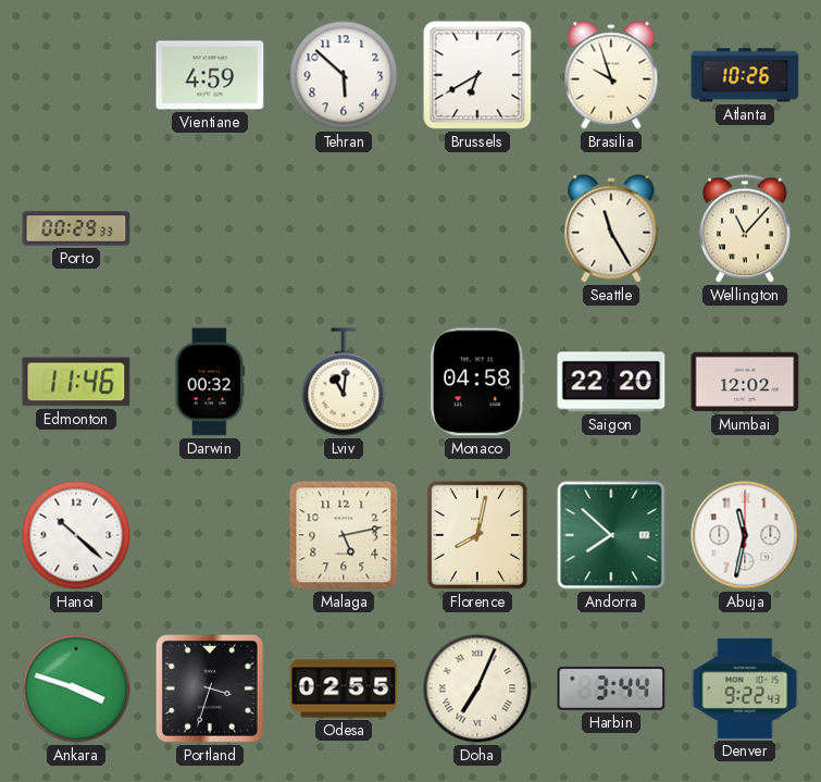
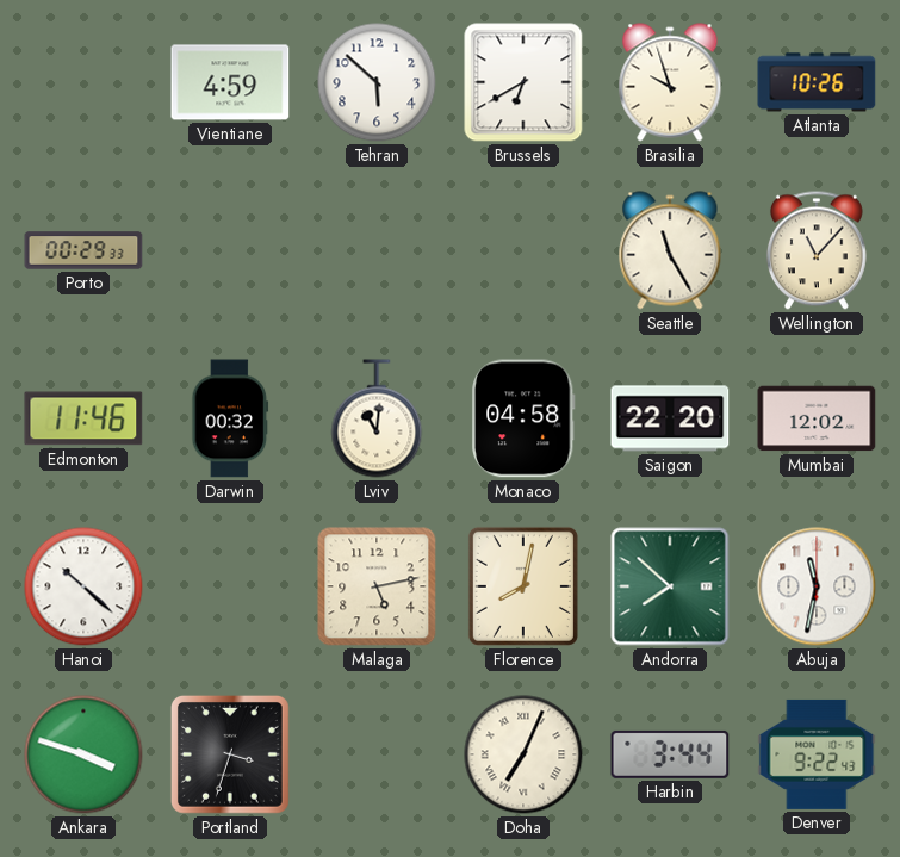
Odesa: 02:55 -> none
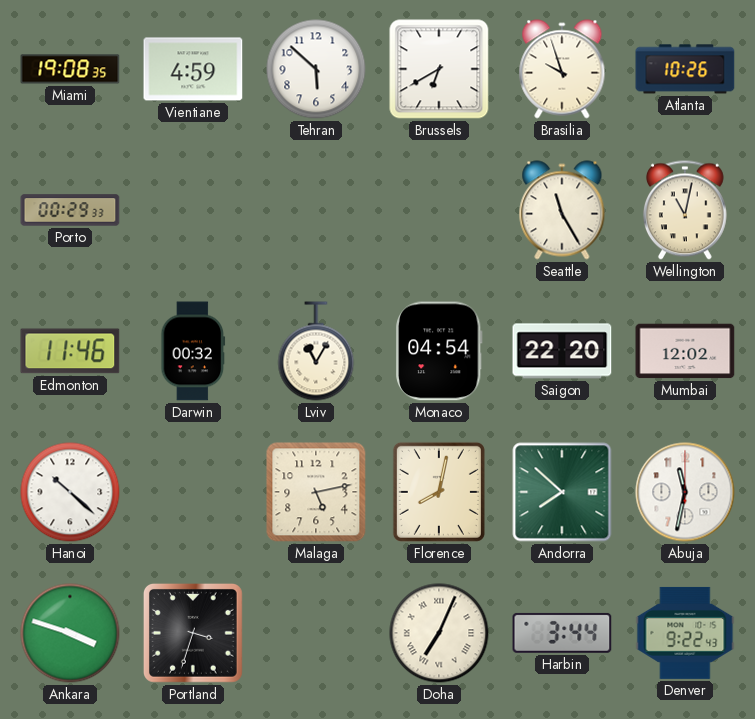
Miami: none -> 19:08
Wellington: 11:07 -> 11:02
Lviv: 11:01 -> 11:05
Monaco: 04:58 -> 04:54
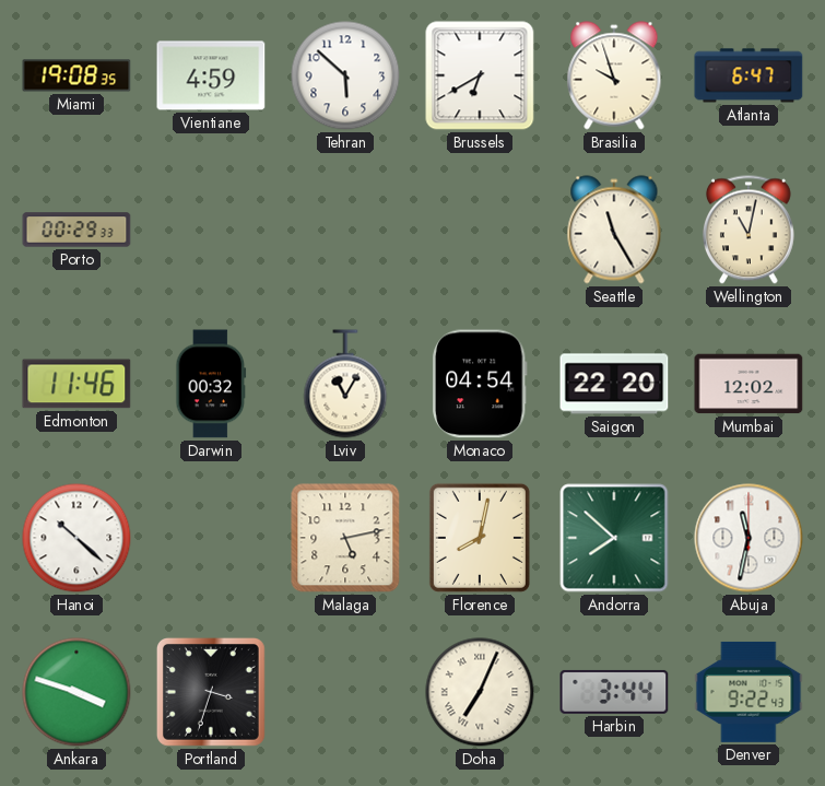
Atlanta: 10:26 -> 6:47
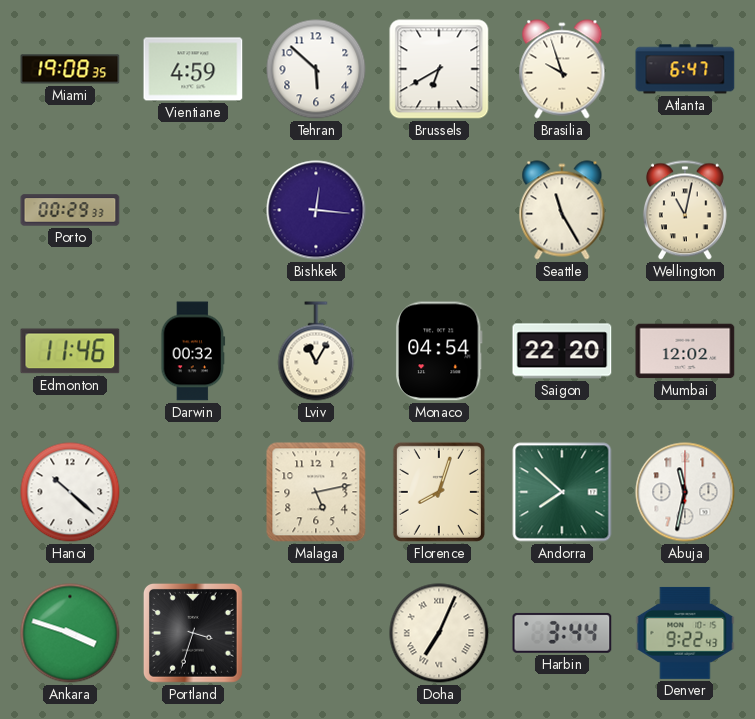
Bishkek: none -> 12:16
Florence: 8:02 -> 8:03
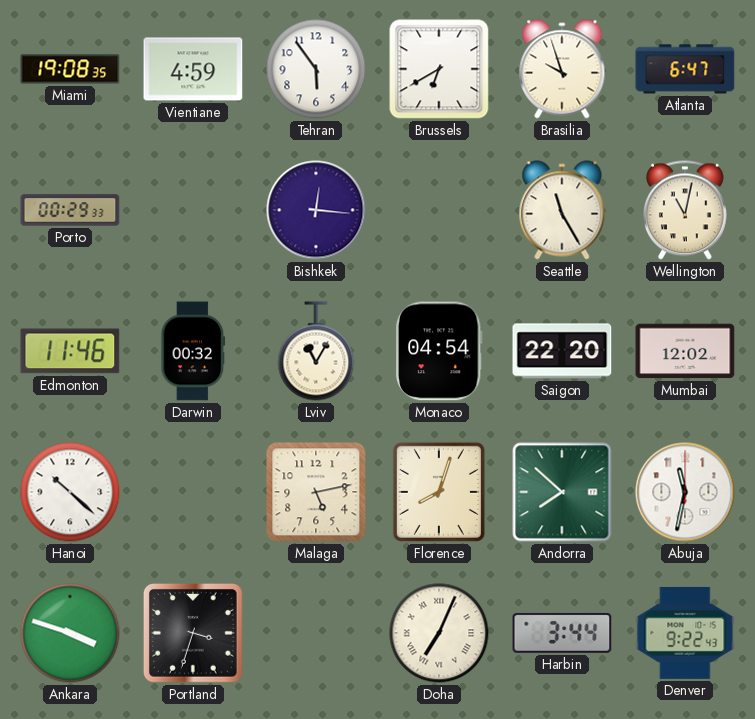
Tehran: 5:52 -> 5:54
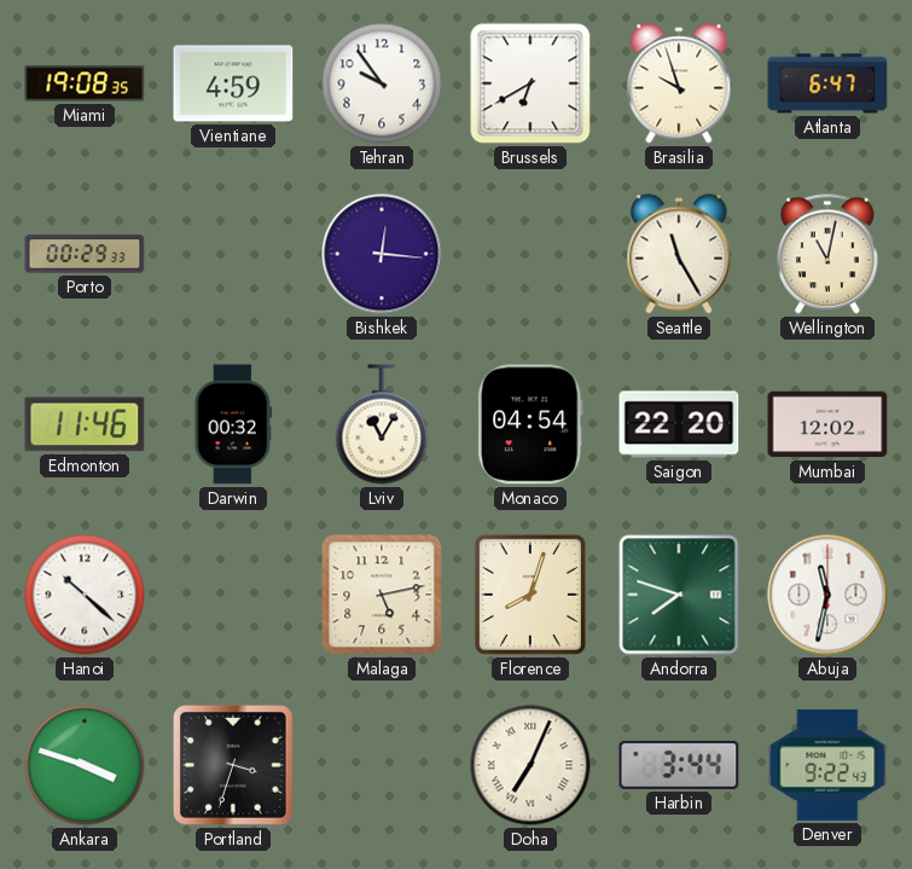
Tehran: 5:54 -> 9:54
Andorra: 7:52 -> 7:48
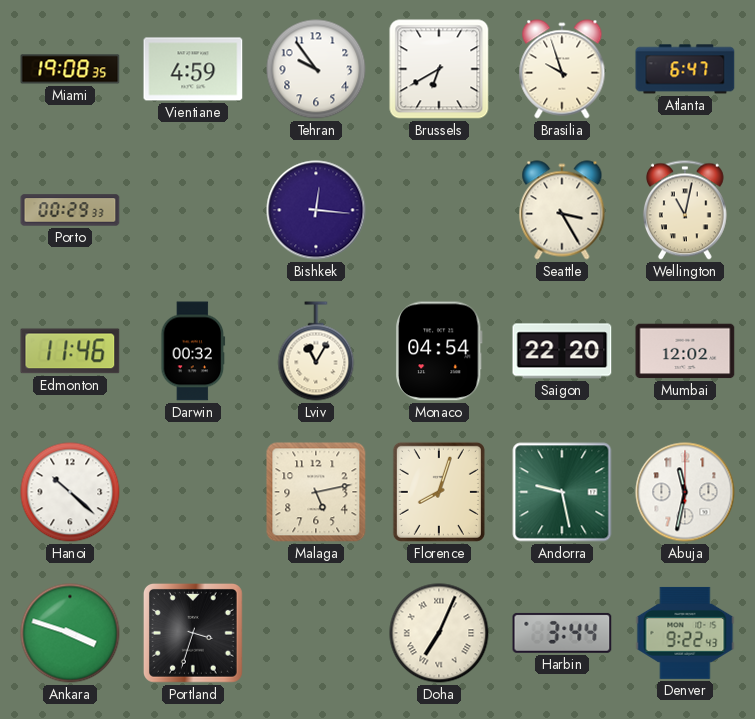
Seattle: 11:25 -> 3:25
Andorra: 7:48 -> 9:28
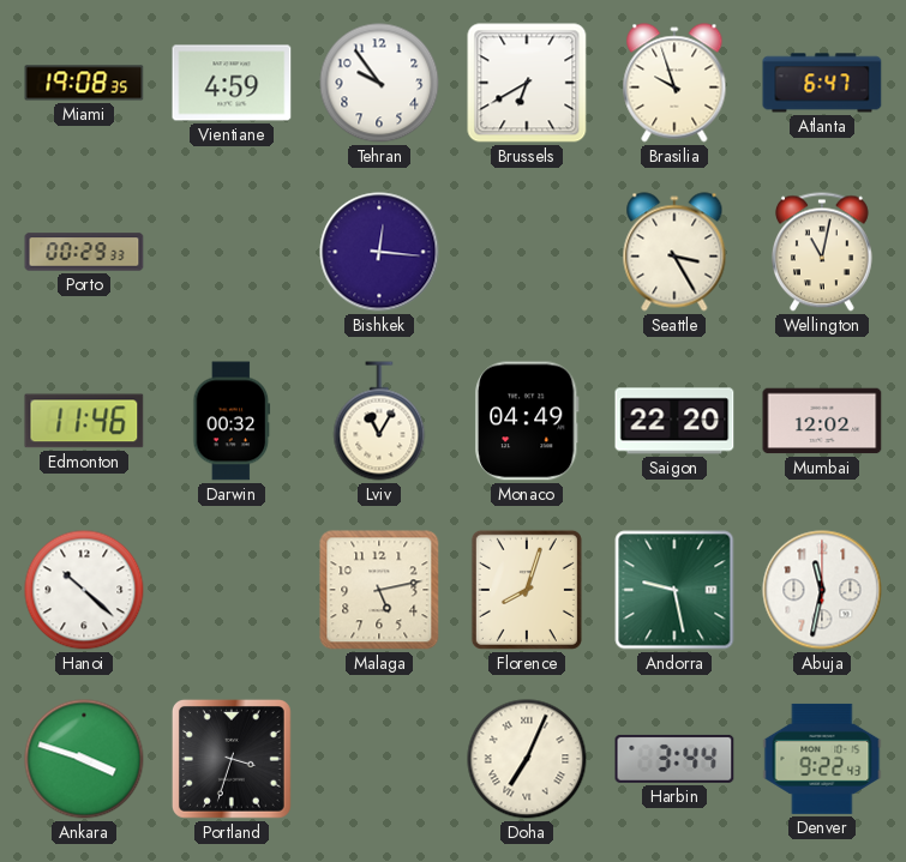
Monaco: 04:54 -> 04:49
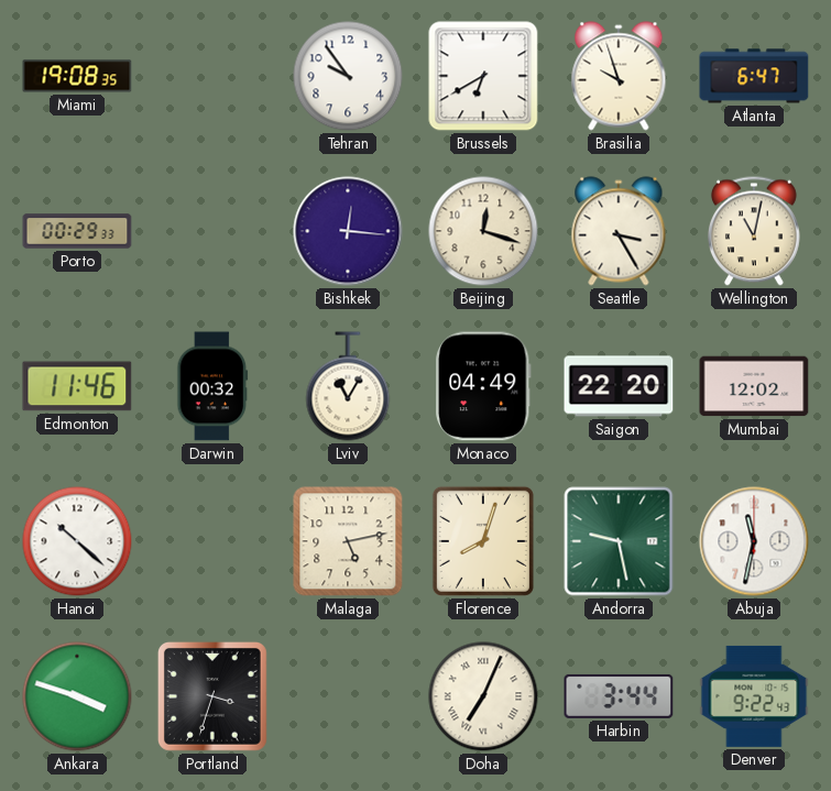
Vientiane: 4:59 -> none
Beijing: none -> 12:18
